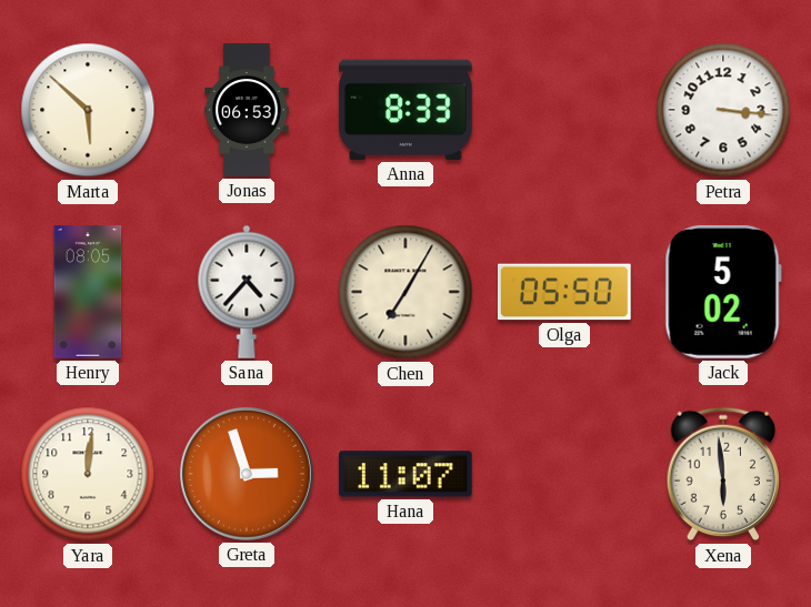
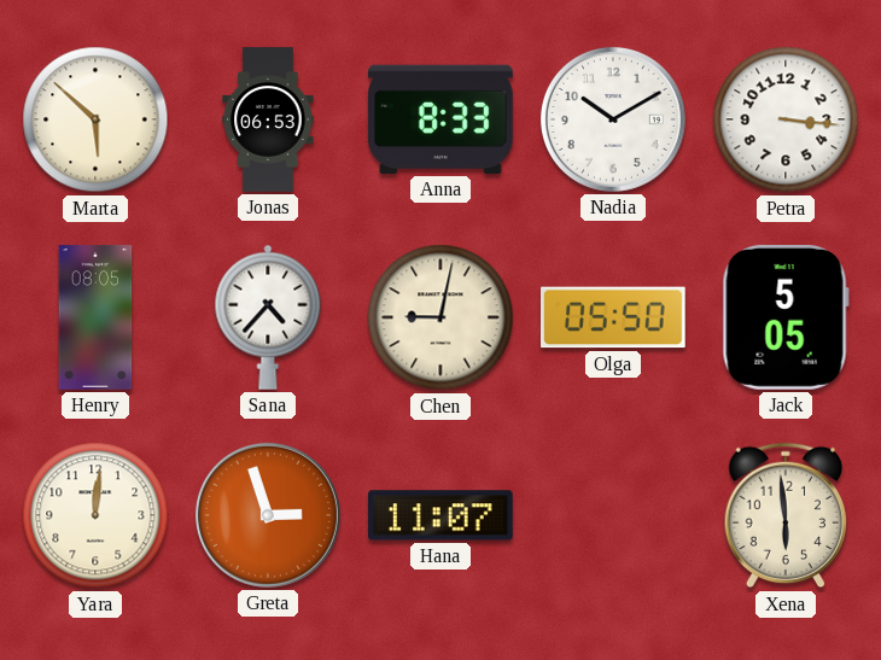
Nadia: none -> 10:10
Chen: 7:05 -> 9:02
Jack: 5:02 -> 5:05
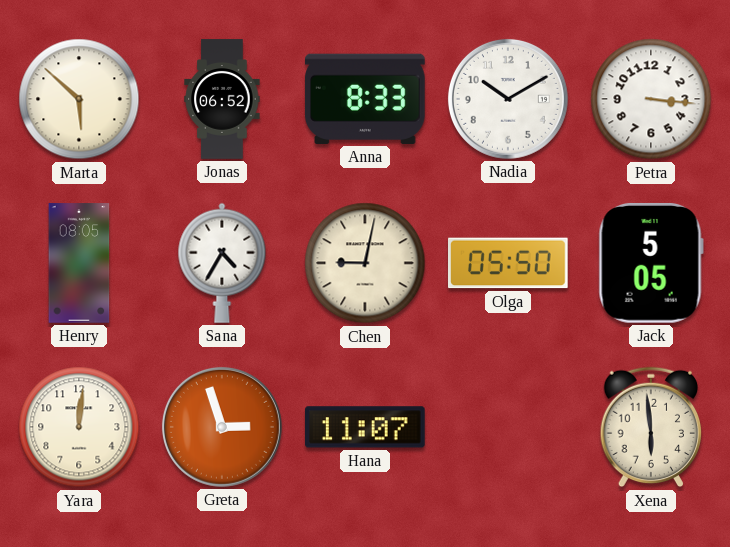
Jonas: 06:53 -> 06:52
Sana: 4:37 -> 4:35
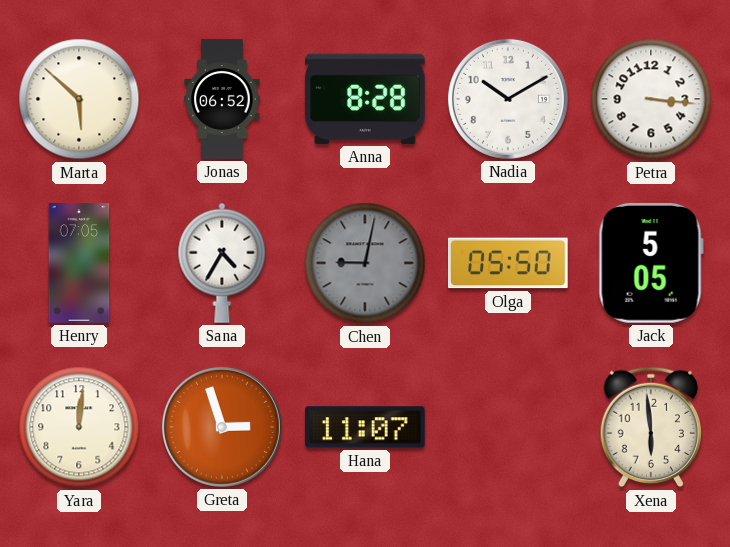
Anna: 8:33 -> 8:28
Henry: 08:05 -> 07:05
Chen dial: cream -> grey
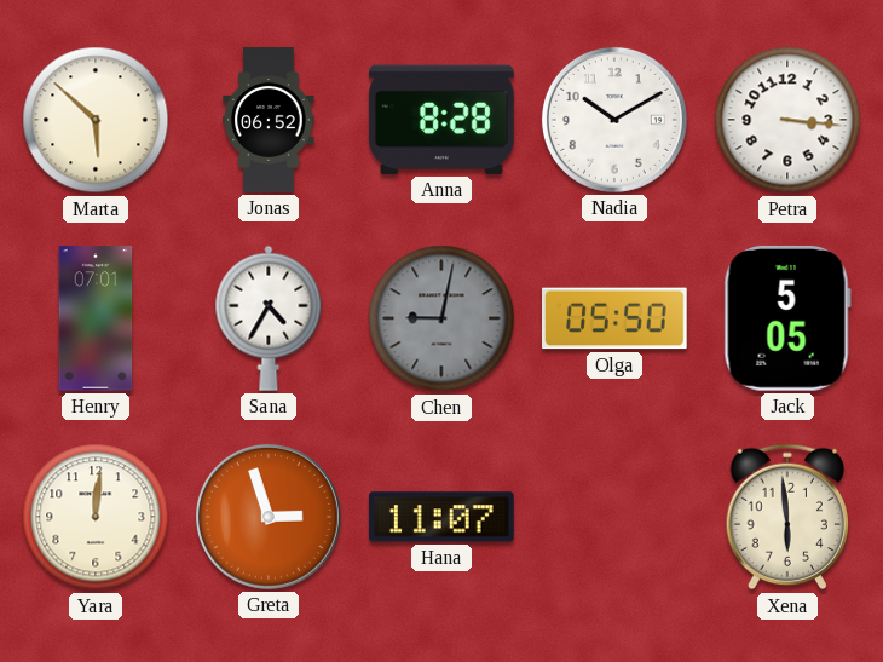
Henry: 07:05 -> 07:01
